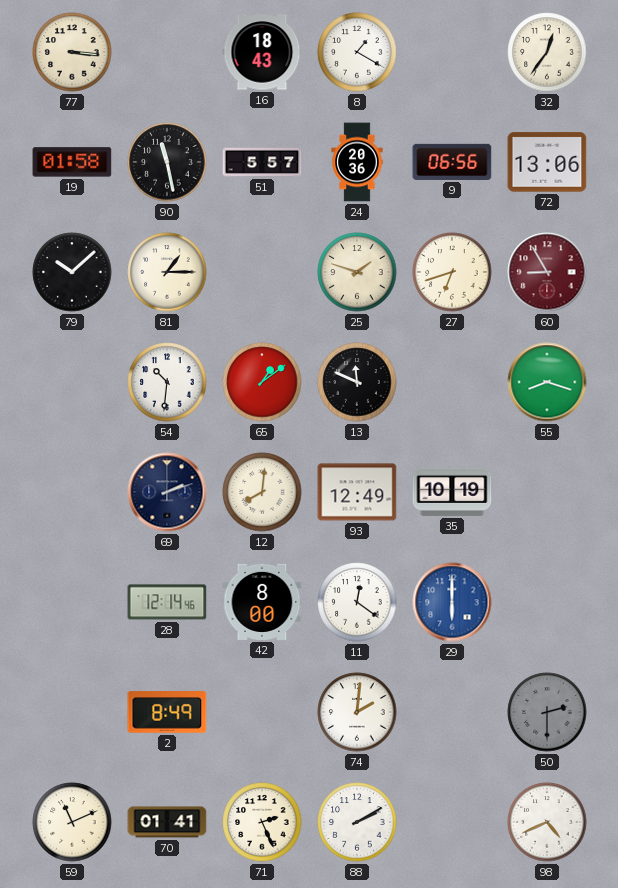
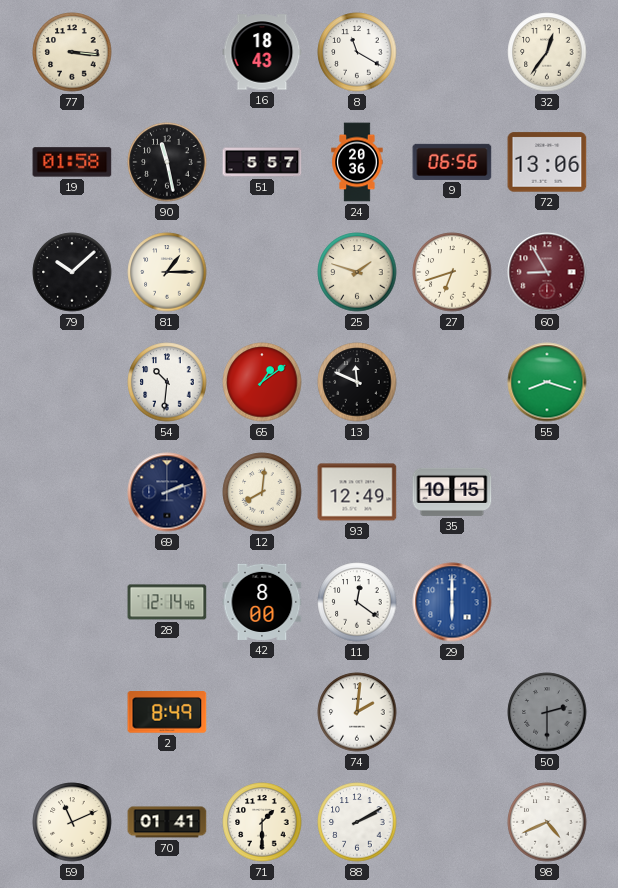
8: 1:20 -> 11:20
35: 10:19 -> 10:15
71: 2:26 -> 1:30
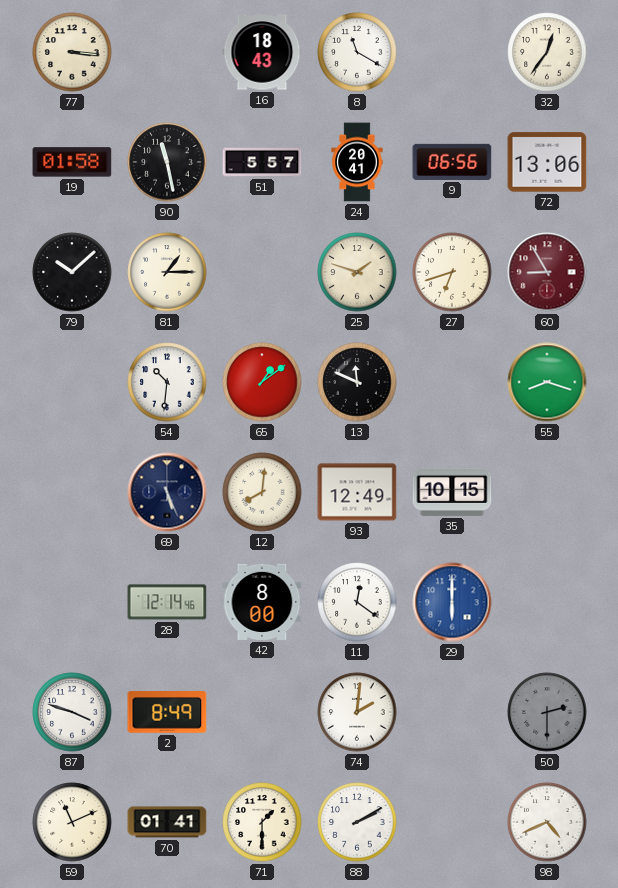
24: 20:36 -> 20:41
69: 2:12 -> 5:26
87: none -> 3:48
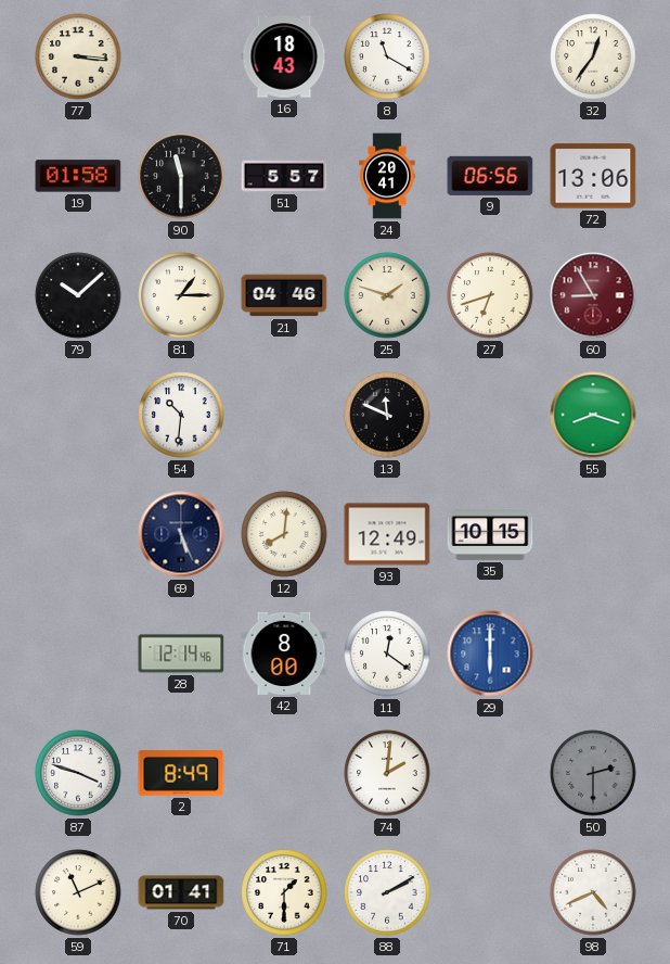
90: 11:28 -> 11:30
21: none -> 04:46
65: 1:09 -> none
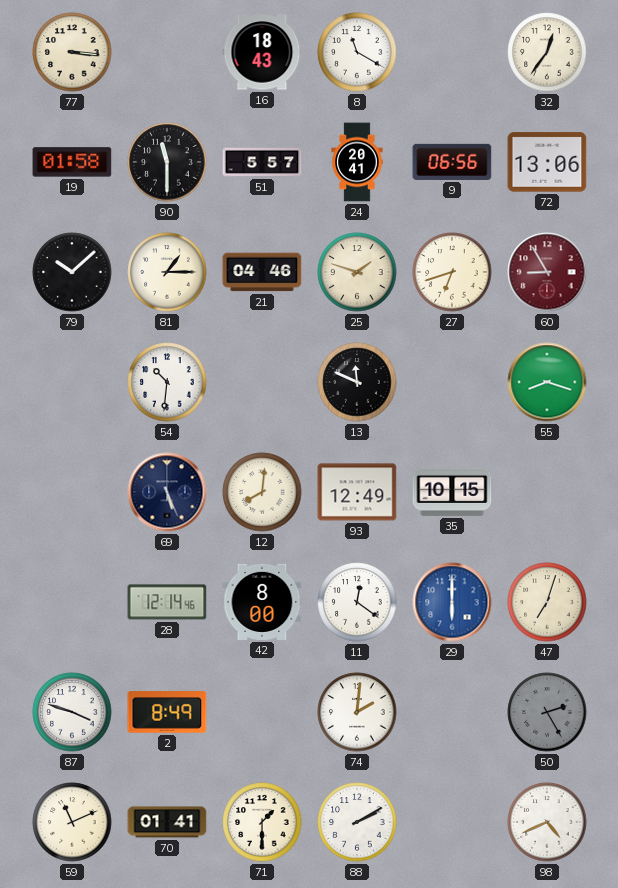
47: none -> 7:03
50: 2:30 -> 2:25
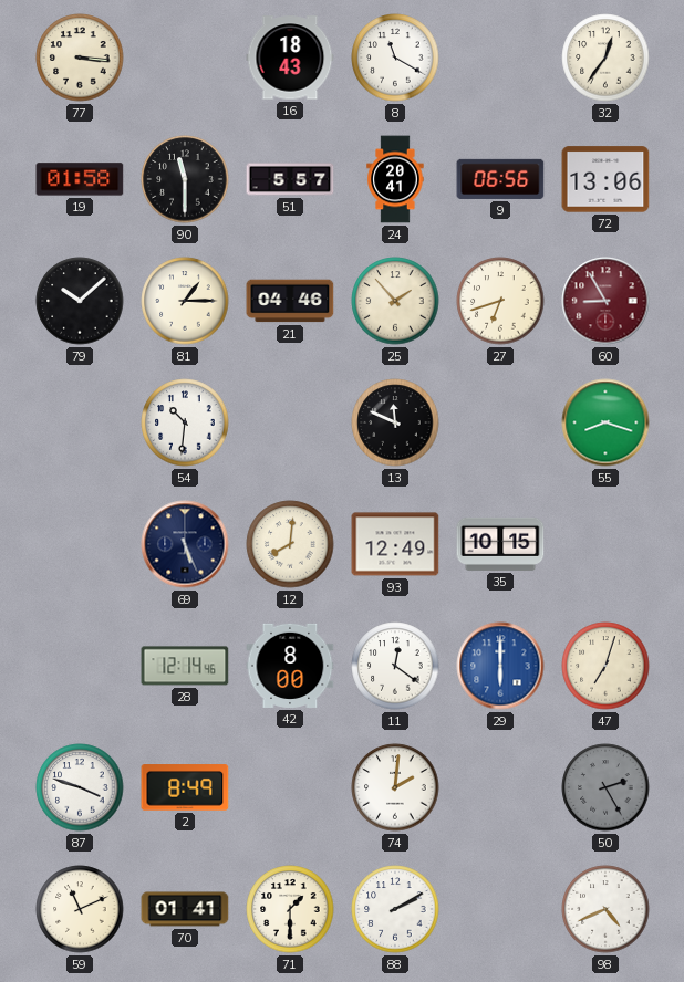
25: 1:48 -> 1:53
